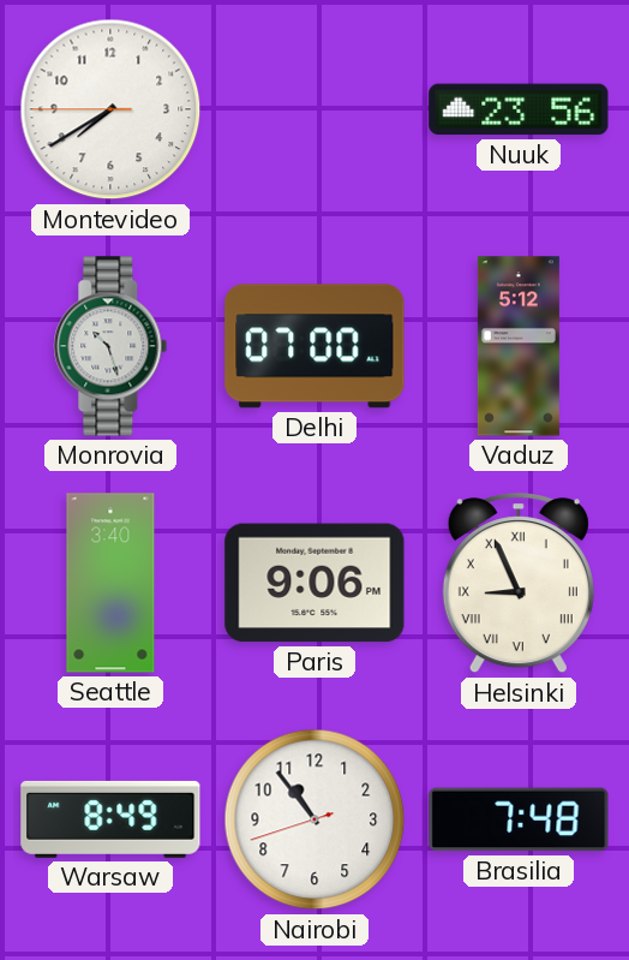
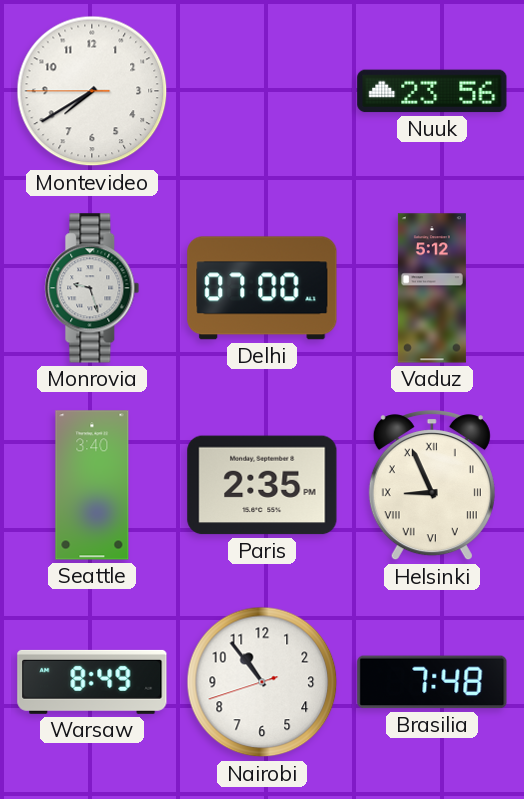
Monrovia: 10:27 -> 9:27
Paris: 9:06 -> 2:35
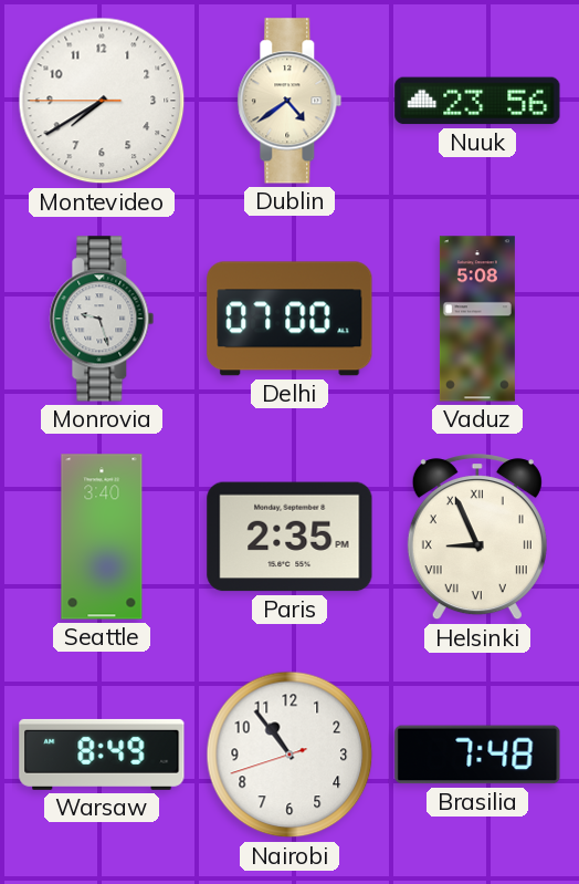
Dublin: none -> 4:39
Vaduz: 5:12 -> 5:08
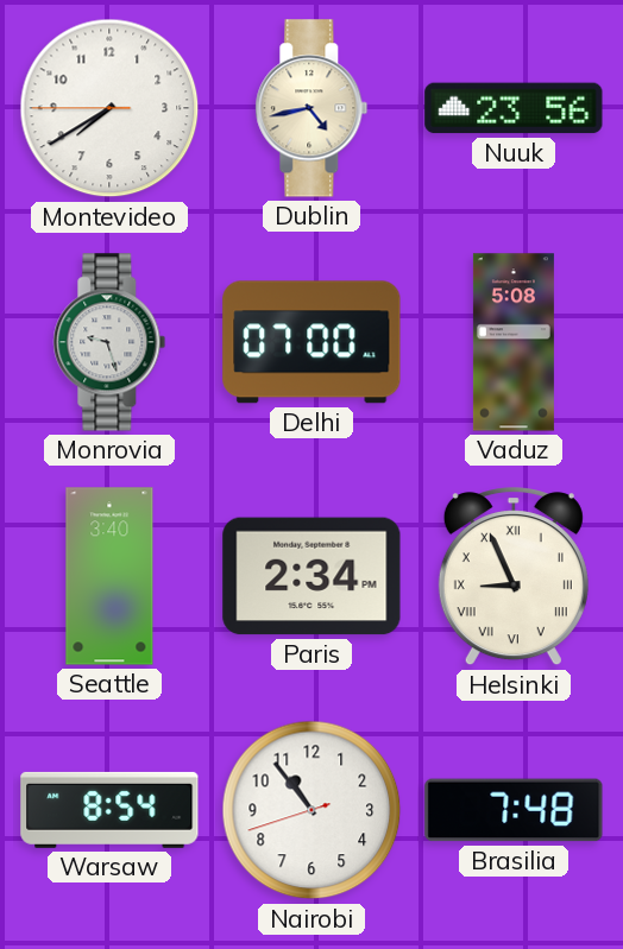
Dublin: 4:39 -> 4:43
Paris: 2:35 -> 2:34
Warsaw: 8:49 -> 8:54
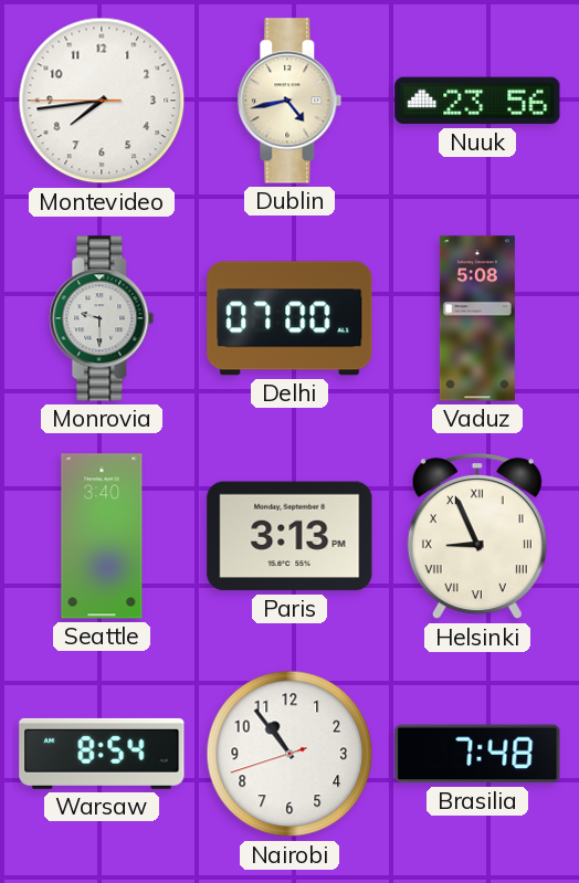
Montevideo: 7:39 -> 7:43
Monrovia: 9:27 -> 9:30
Paris: 2:34 -> 3:13
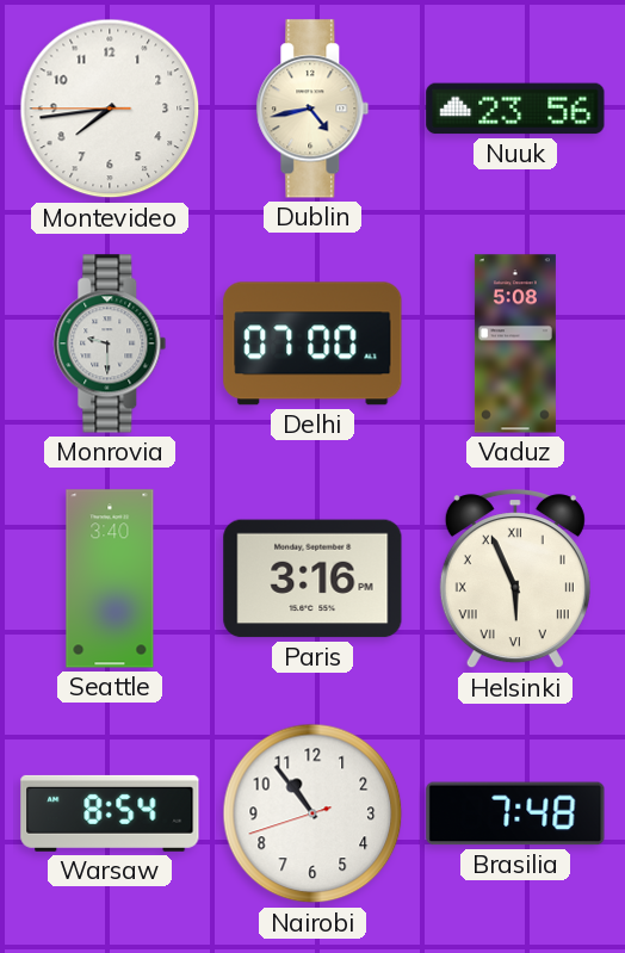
Paris: 3:13 -> 3:16
Helsinki: 8:56 -> 5:56
